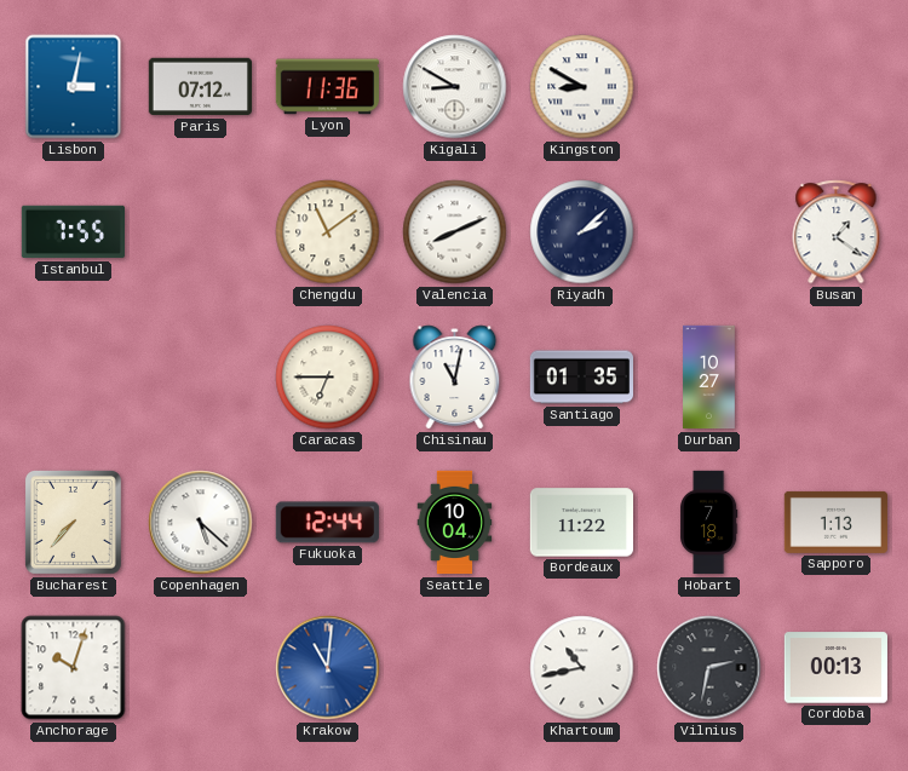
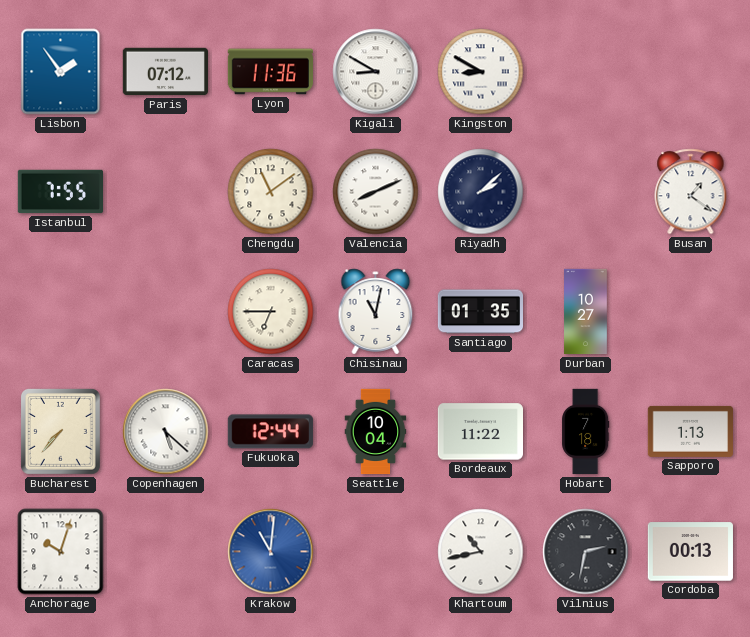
Lisbon: 3:02 -> 1:54
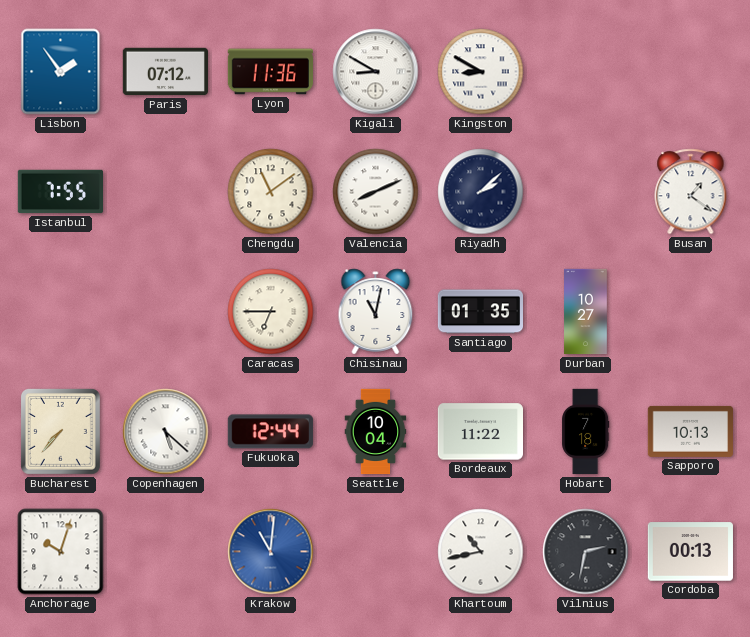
Sapporo: 1:13 -> 10:13
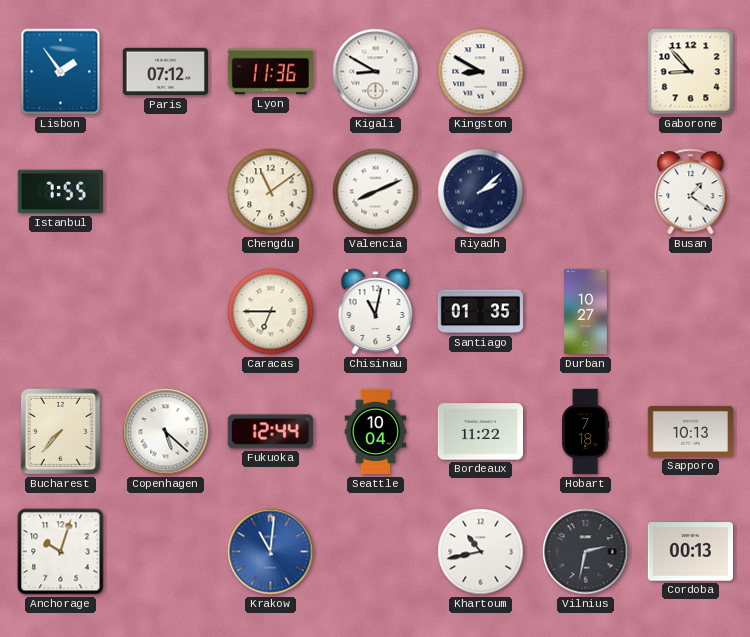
Gaborone: none -> 8:53
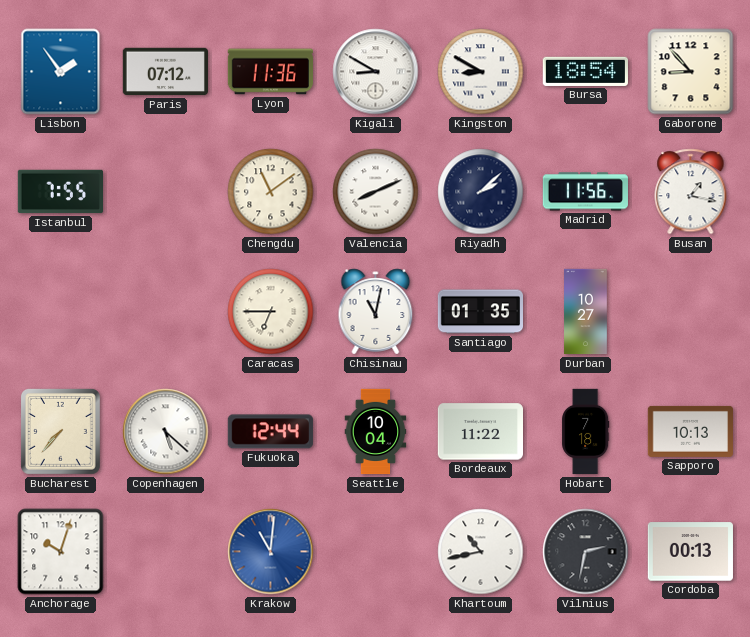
Bursa: none -> 18:54
Madrid: none -> 11:56
Busan: 1:21 -> 1:17
